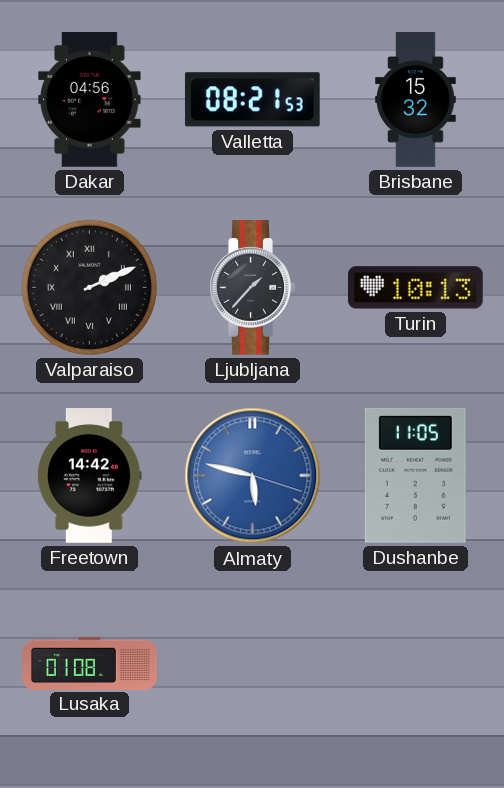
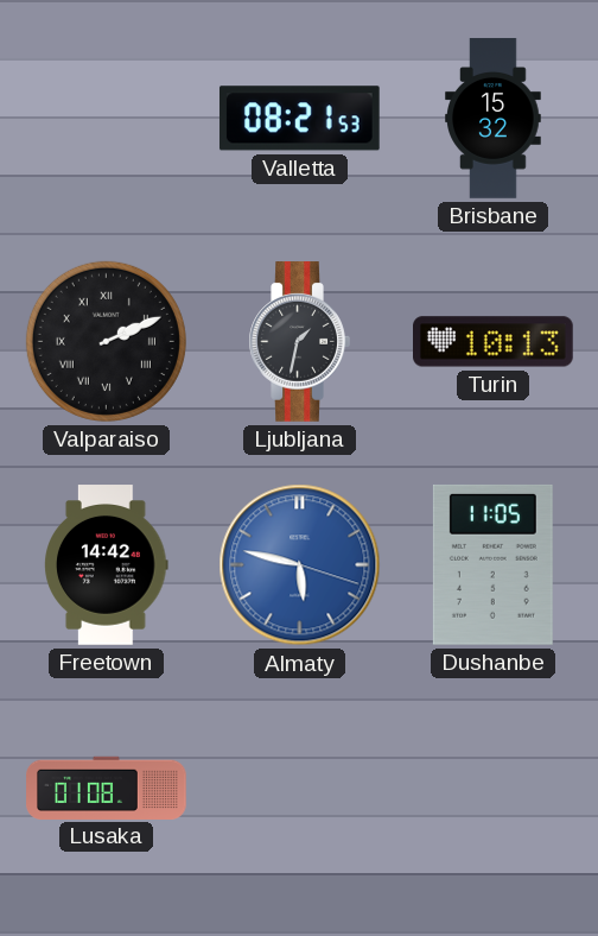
Dakar: 04:56 -> none
Ljubljana: 1:37 -> 1:32
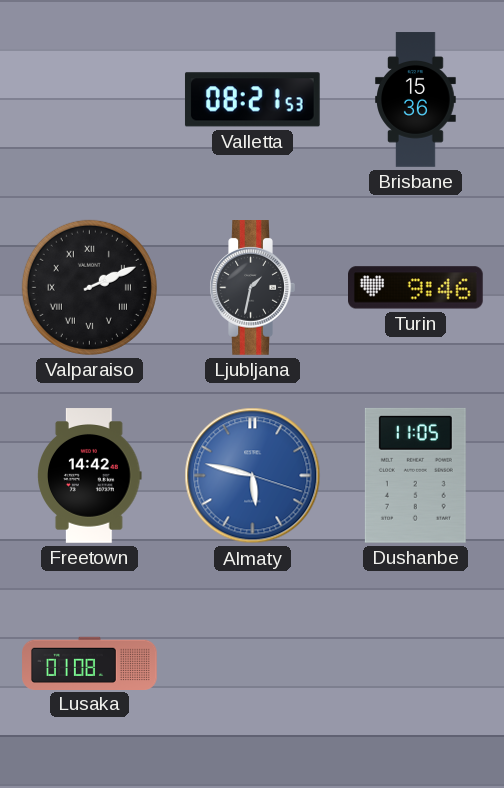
Brisbane: 15:32 -> 15:36
Turin: 10:13 -> 9:46
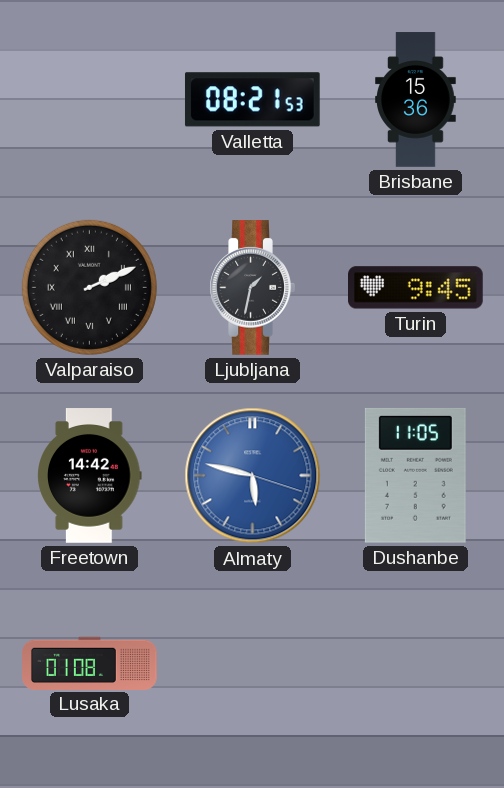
Turin: 9:46 -> 9:45
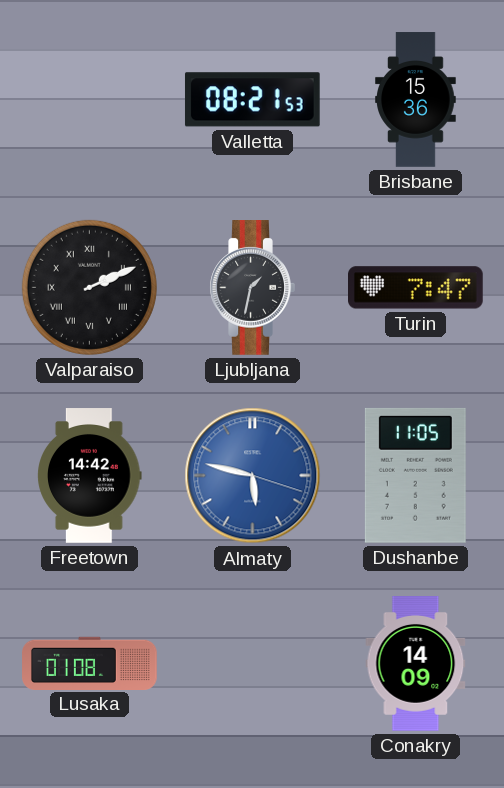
Turin: 9:45 -> 7:47
Conakry: none -> 14:09
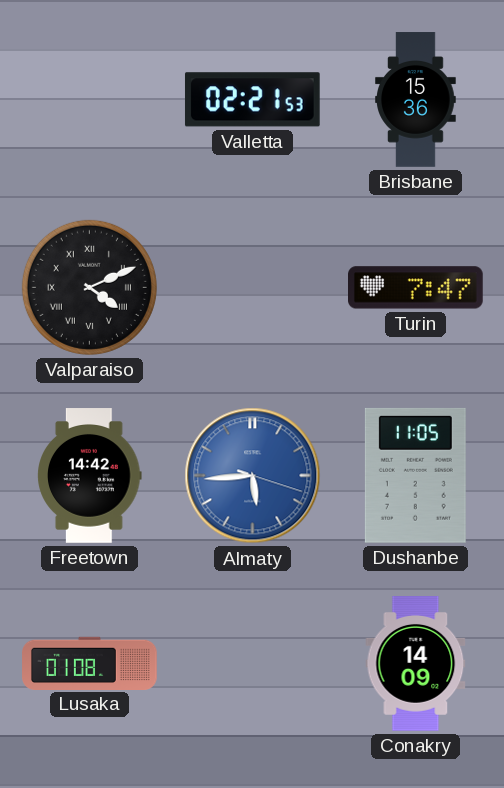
Valletta: 08:21 -> 02:21
Valparaiso: 2:11 -> 4:11
Ljubljana: 1:32 -> none
Almaty: 5:47 -> 5:44
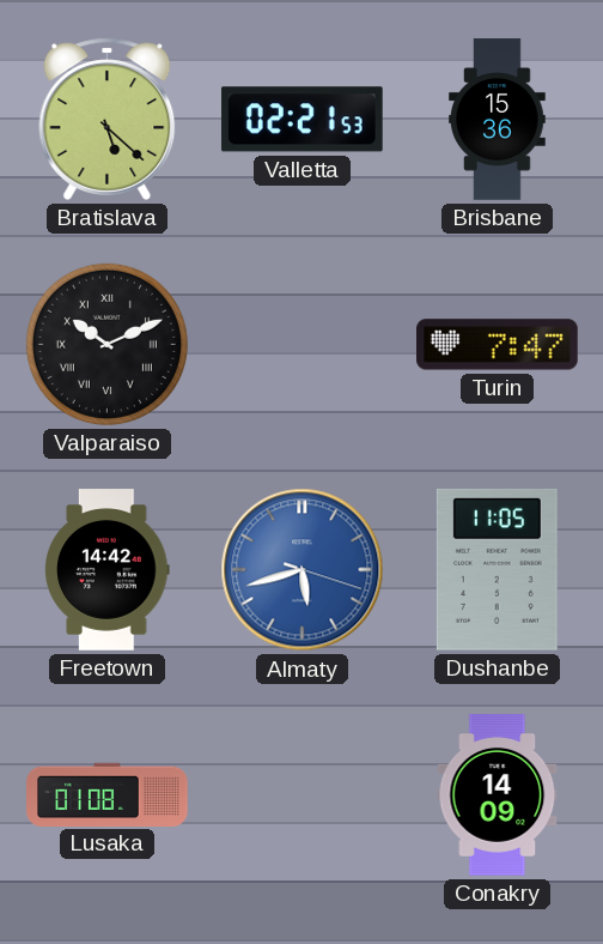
Bratislava: none -> 5:22
Valparaiso: 4:11 -> 10:11
Almaty: 5:44 -> 5:42
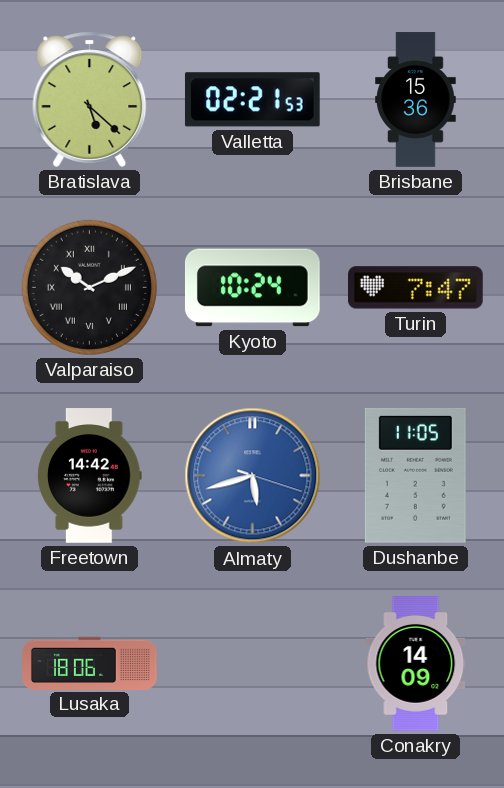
Kyoto: none -> 10:24
Lusaka: 01:08 -> 18:06
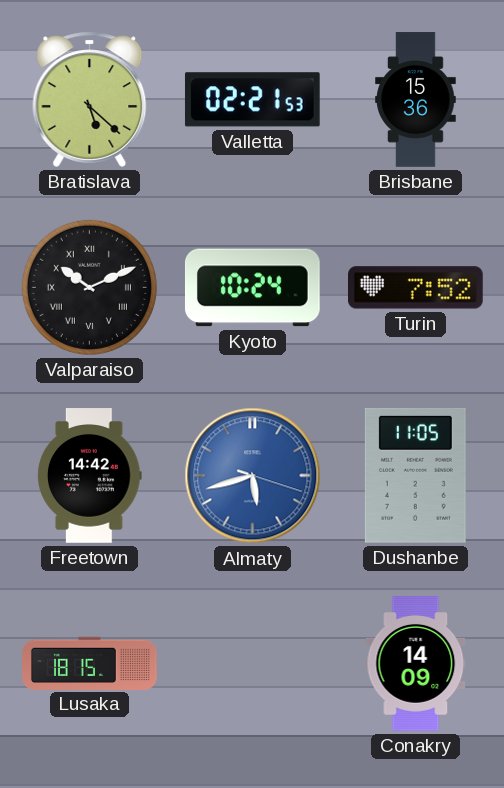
Turin: 7:47 -> 7:52
Lusaka: 18:06 -> 18:15
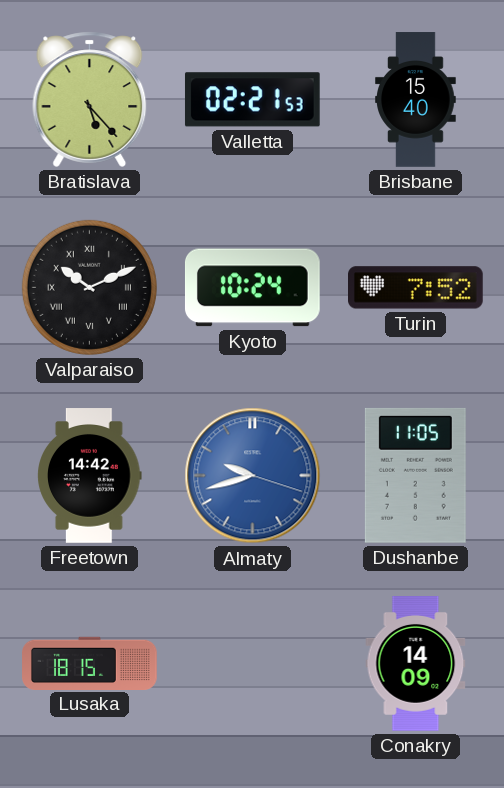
Bratislava: 5:22 -> 5:23
Brisbane: 15:36 -> 15:40
Almaty: 5:42 -> 9:42
